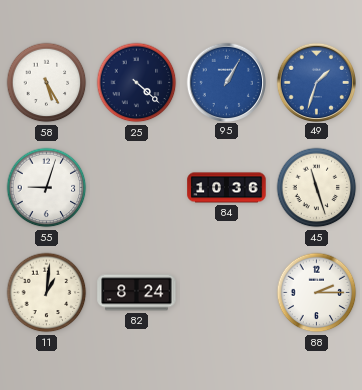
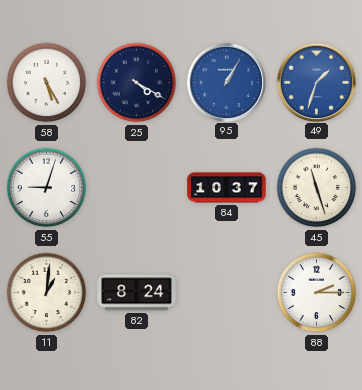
25: 4:22 -> 4:20
84: 10:36 -> 10:37
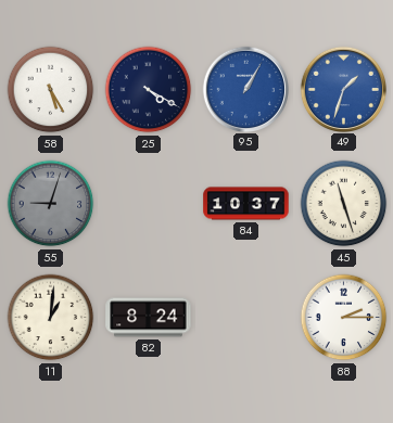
55 dial: white -> grey
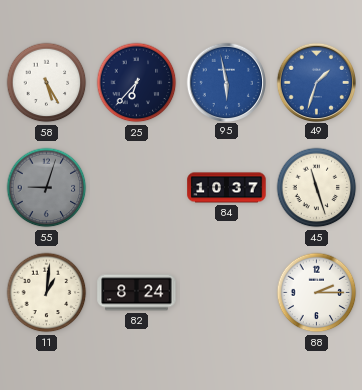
25: 4:20 -> 6:37
95: 1:05 -> 5:58
